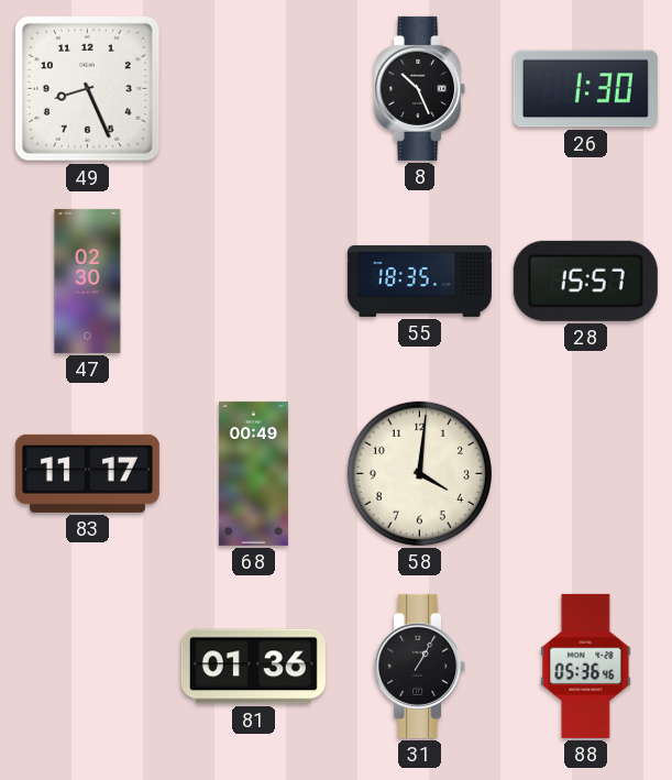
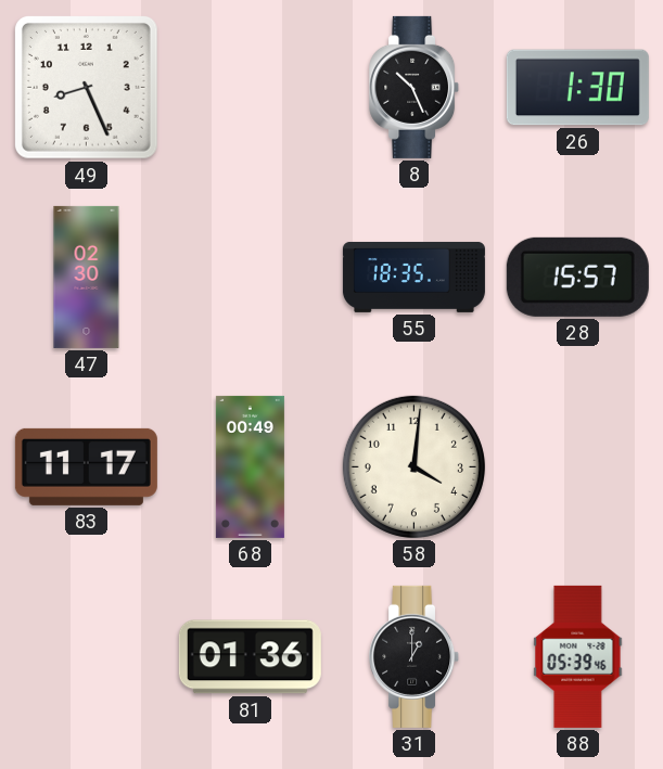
31: 1:05 -> 1:00
88: 05:36 -> 05:39
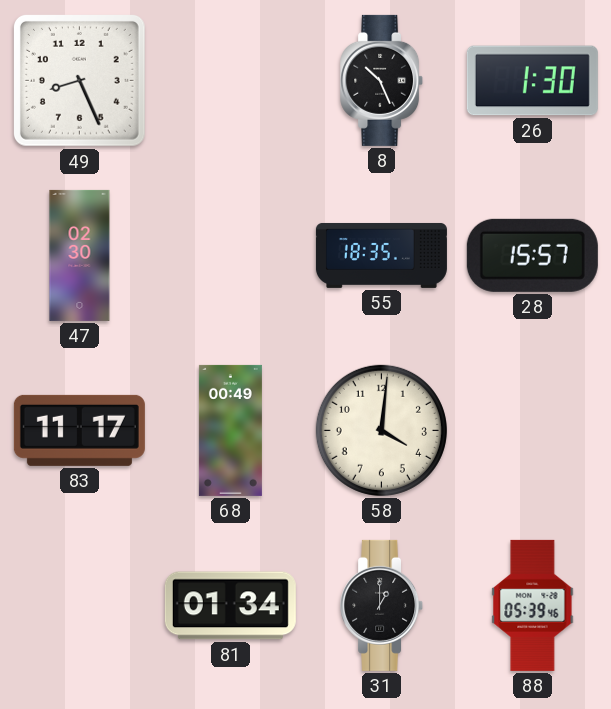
81: 01:36 -> 01:34
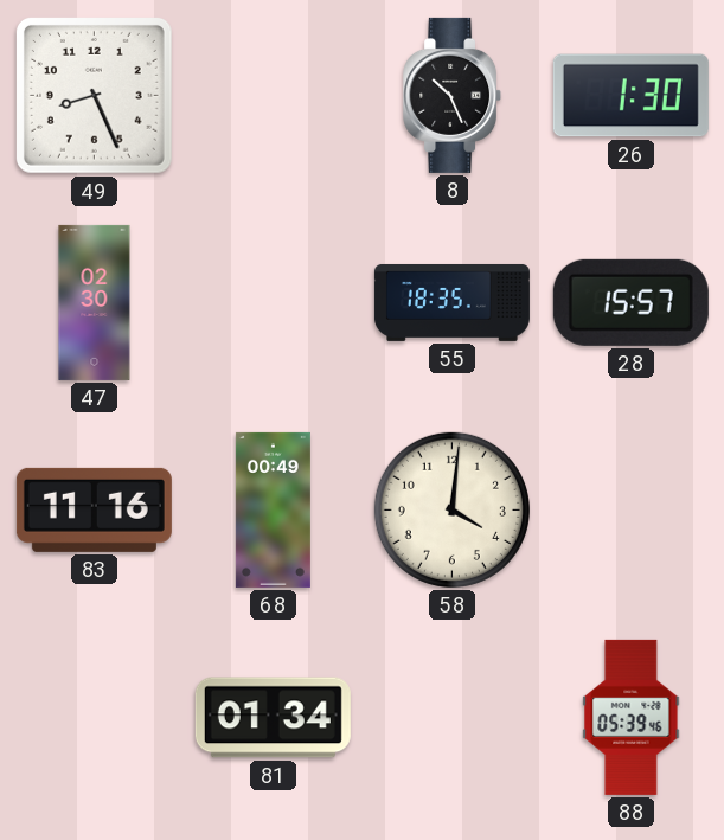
83: 11:17 -> 11:16
31: 1:00 -> none
